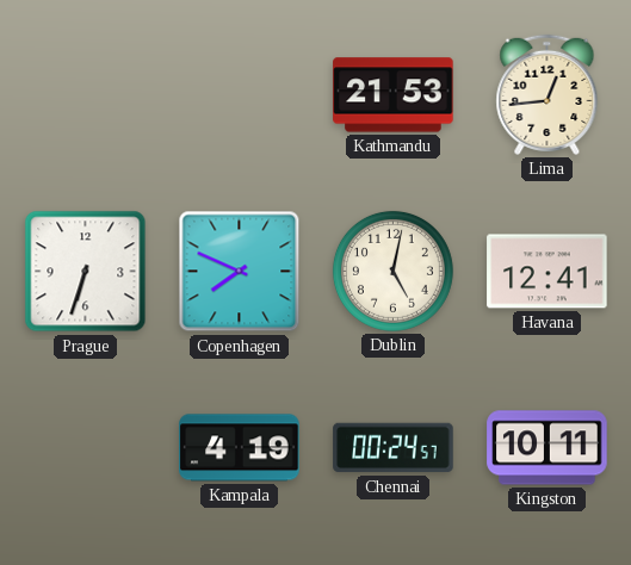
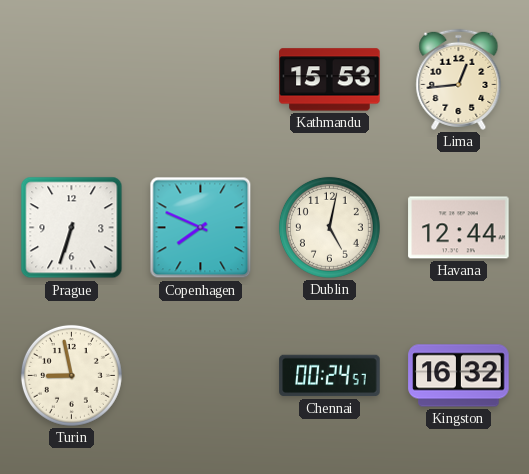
Kathmandu: 21:53 -> 15:53
Havana: 12:41 -> 12:44
Turin: none -> 8:58
Kampala: 4:19 -> none
Kingston: 10:11 -> 16:32
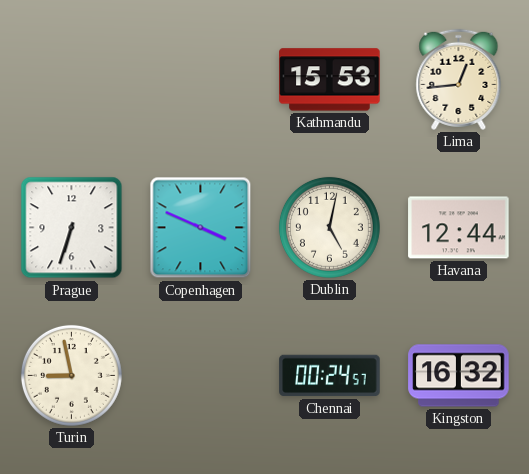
Copenhagen: 7:49 -> 3:49
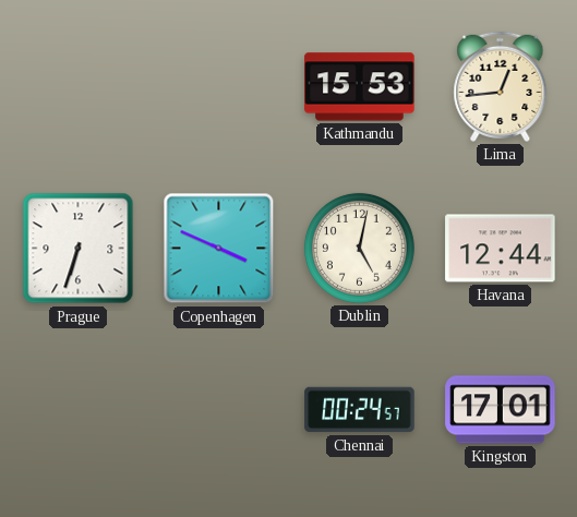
Turin: 8:58 -> none
Kingston: 16:32 -> 17:01
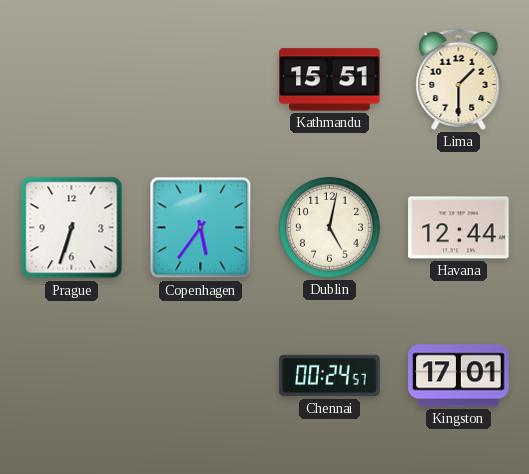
Kathmandu: 15:53 -> 15:51
Lima: 12:44 -> 1:30
Copenhagen: 3:49 -> 5:36
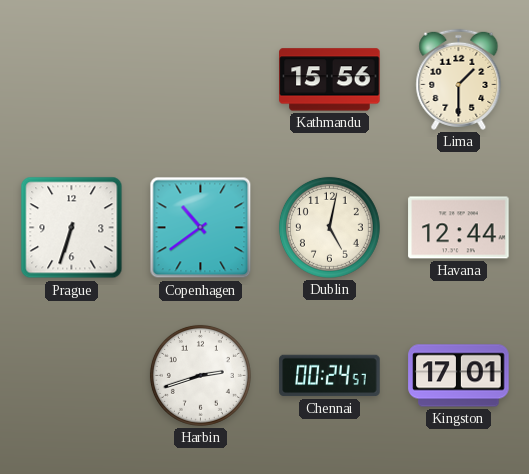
Kathmandu: 15:51 -> 15:56
Copenhagen: 5:36 -> 10:39
Harbin: none -> 2:42
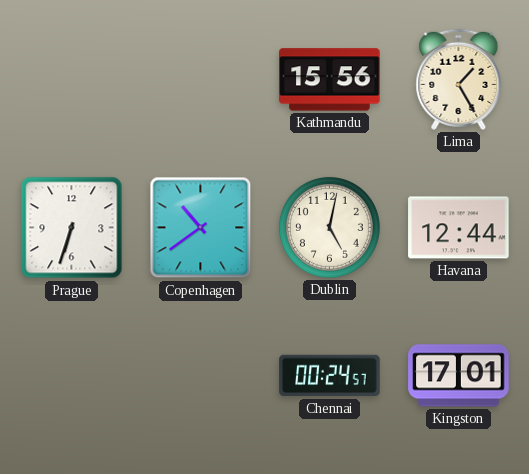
Lima: 1:30 -> 1:25
Harbin: 2:42 -> none
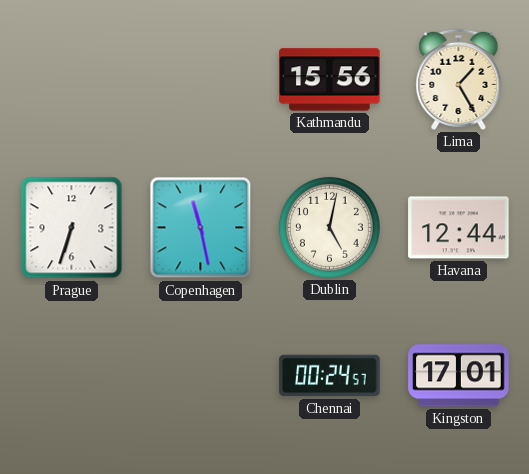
Copenhagen: 10:39 -> 11:28
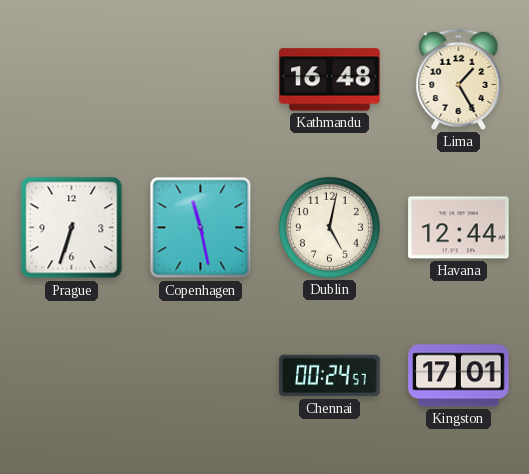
Kathmandu: 15:56 -> 16:48
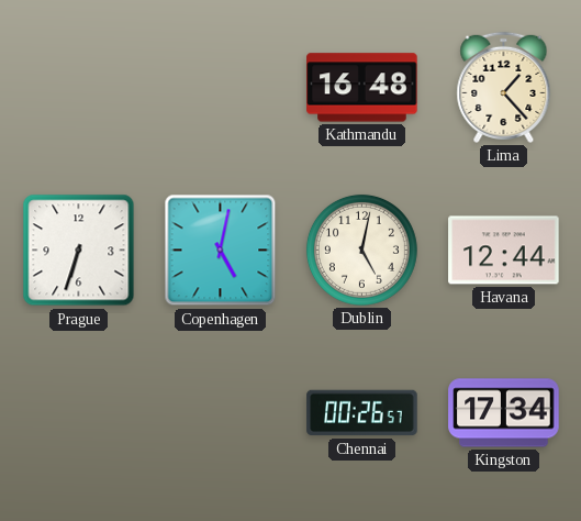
Lima: 1:25 -> 1:23
Copenhagen: 11:28 -> 5:02
Chennai: 00:24 -> 00:26
Kingston: 17:01 -> 17:34
